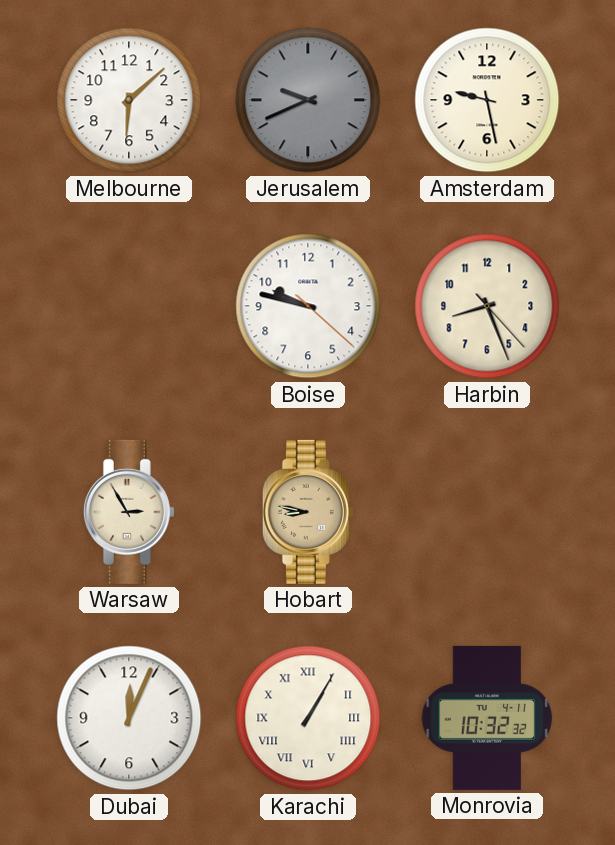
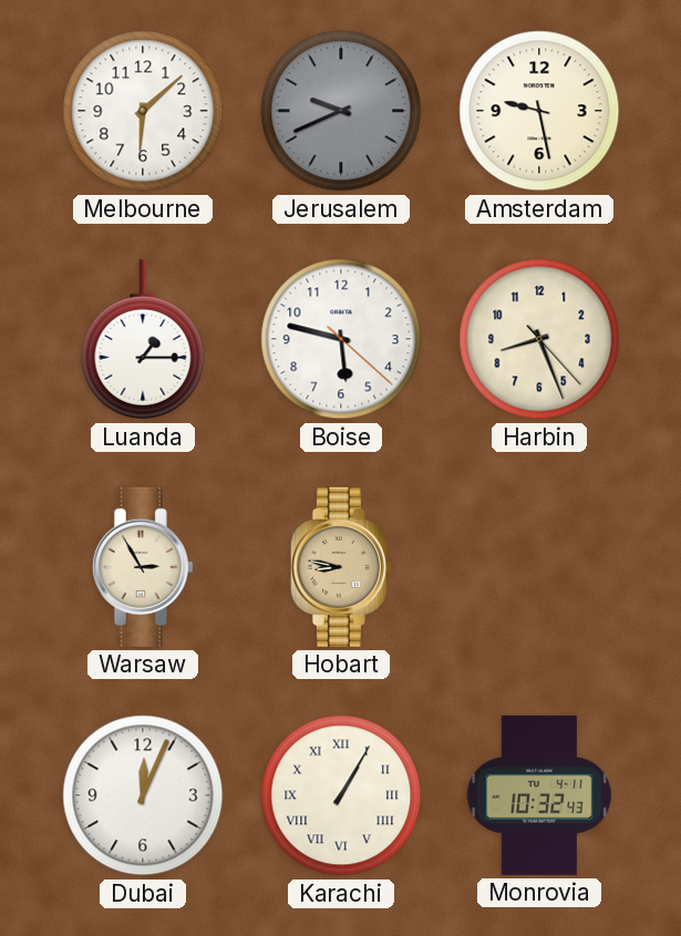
Luanda: none -> 1:15
Boise: 9:47 -> 5:47
Monrovia: 10:32:32 -> 10:32:43
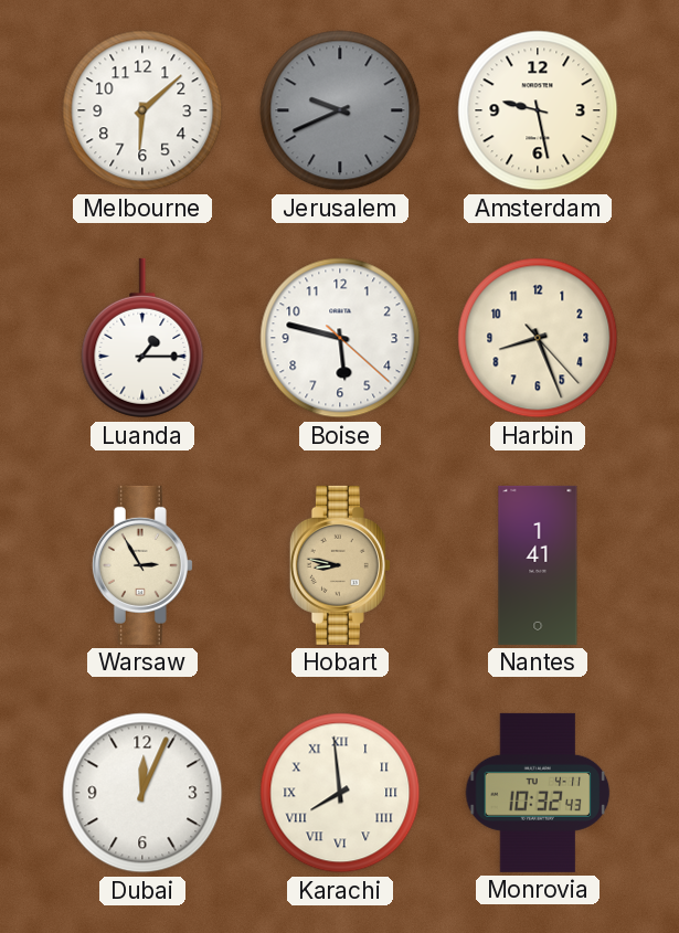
Nantes: none -> 1:41
Karachi: 1:05 -> 7:59
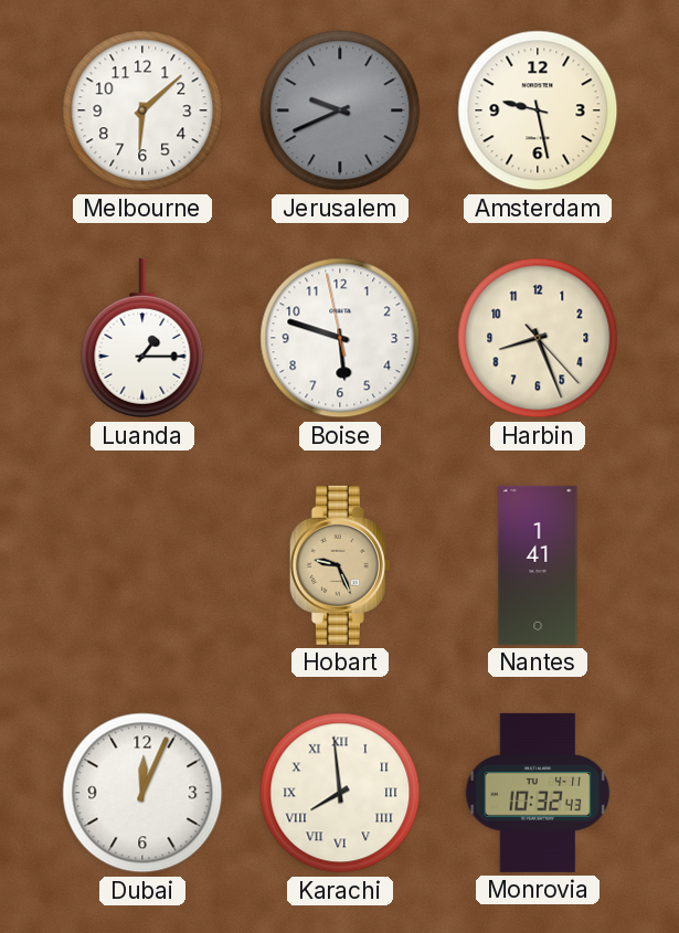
Boise: 5:47:22 -> 5:47:58
Warsaw: 2:55 -> none
Hobart: 8:47 -> 9:26
